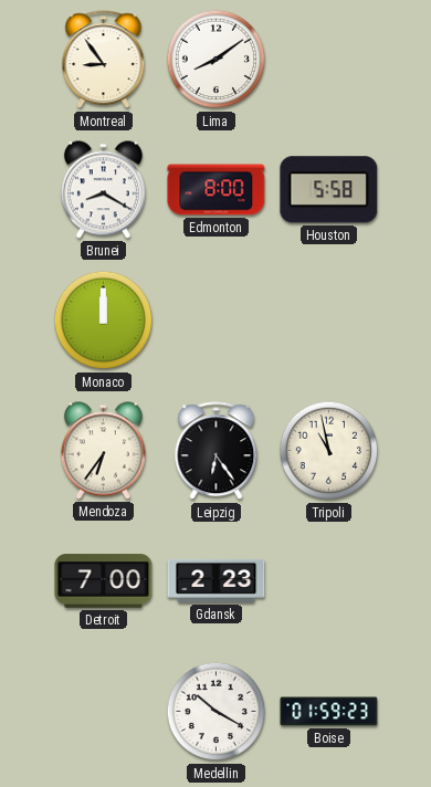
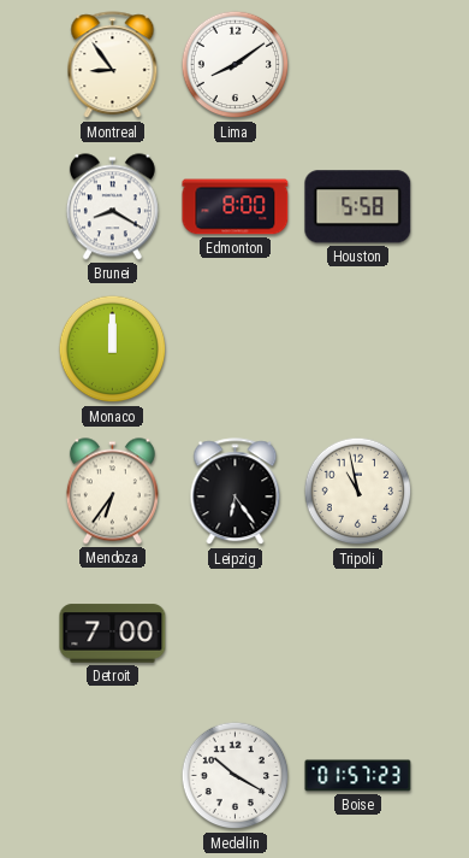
Gdansk: 2:23 -> none
Boise: 01:59 -> 01:57
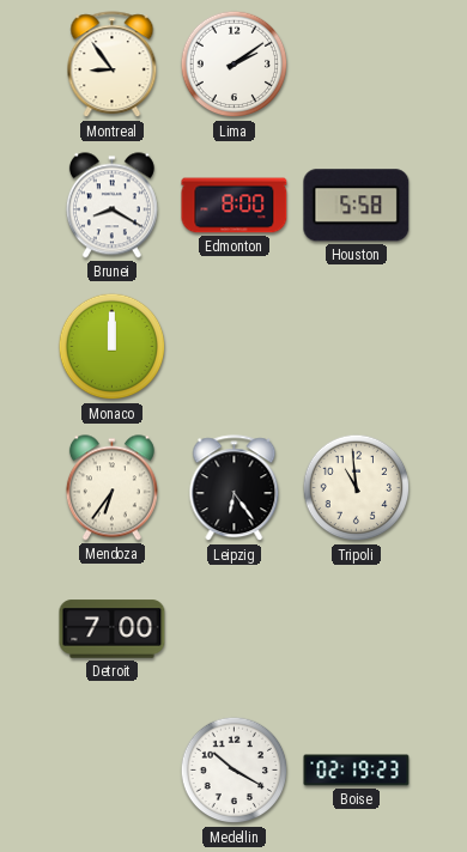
Lima: 8:09 -> 2:09
Tripoli: 10:58 -> 10:59
Boise: 01:57 -> 02:19
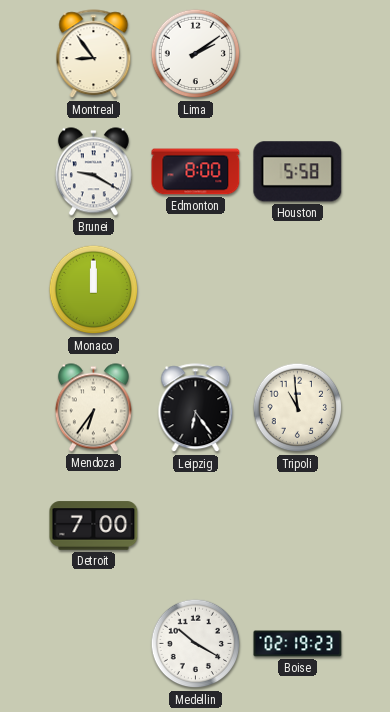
Brunei: 8:20 -> 9:20
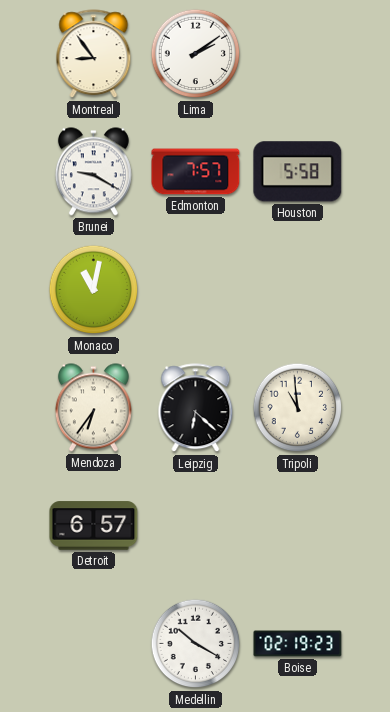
Edmonton: 8:00 -> 7:57
Monaco: 12:00 -> 11:02
Leipzig: 6:24 -> 6:22
Detroit: 7:00 -> 6:57
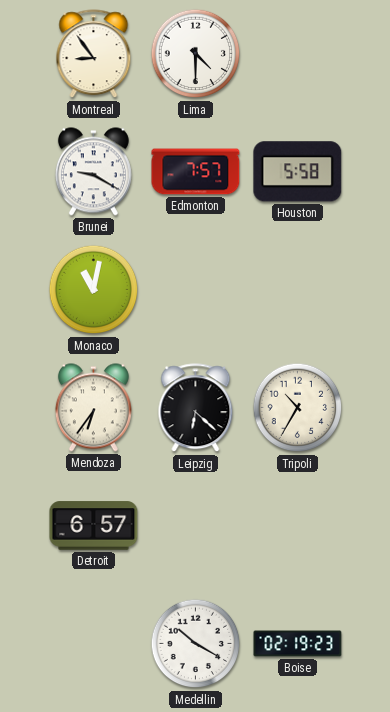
Lima: 2:09 -> 4:30
Tripoli: 10:59 -> 10:35
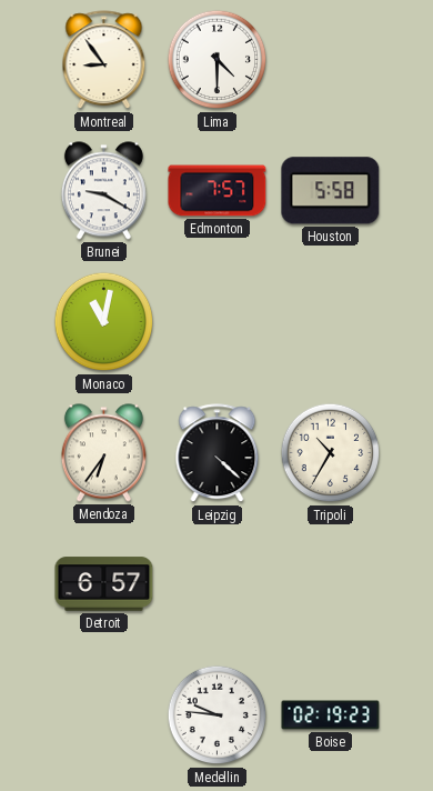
Leipzig: 6:22 -> 4:22
Medellin: 10:20 -> 9:46
